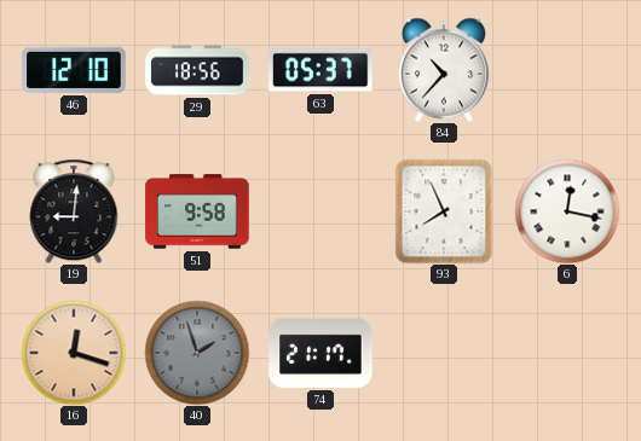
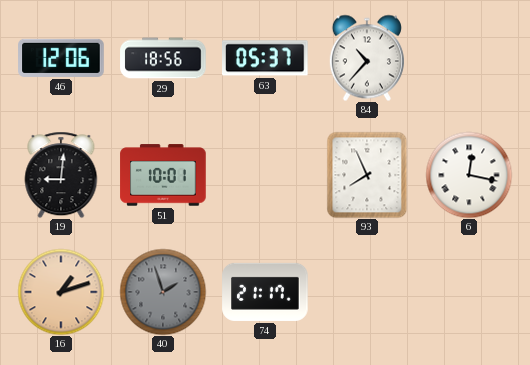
46: 12:10 -> 12:06
51: 9:58 -> 10:01
16: 12:18 -> 1:12
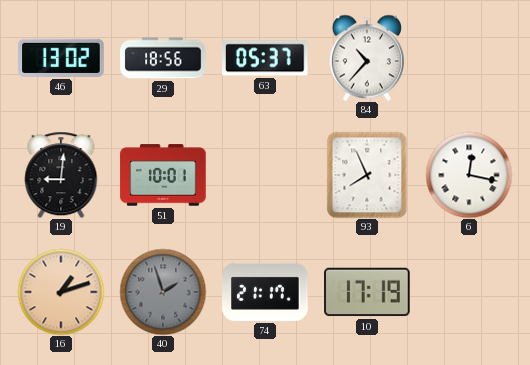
46: 12:06 -> 13:02
10: none -> 17:19
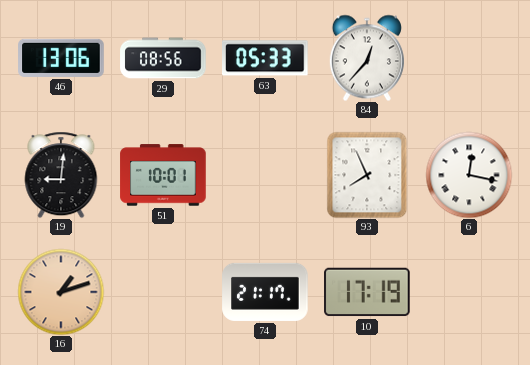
46: 13:02 -> 13:06
29: 18:56 -> 08:56
63: 05:37 -> 05:33
84: 10:37 -> 12:37
40: 1:57 -> none
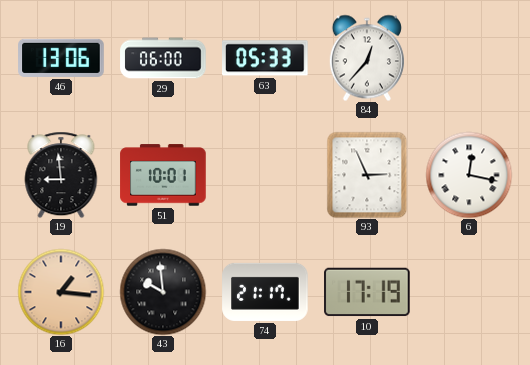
29: 08:56 -> 06:00
19: 9:01 -> 8:59
93: 7:56 -> 2:56
16: 1:12 -> 1:16
43: none -> 9:59
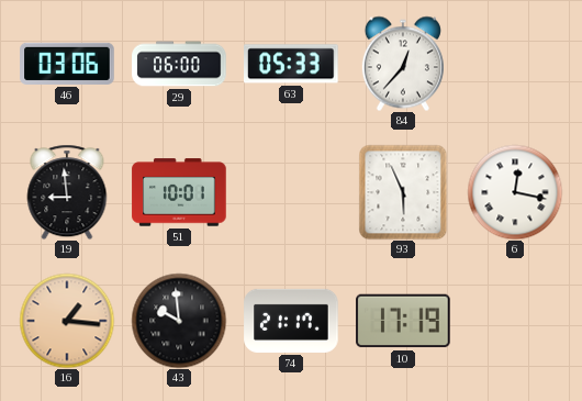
46: 13:06 -> 03:06
93: 2:56 -> 5:56
